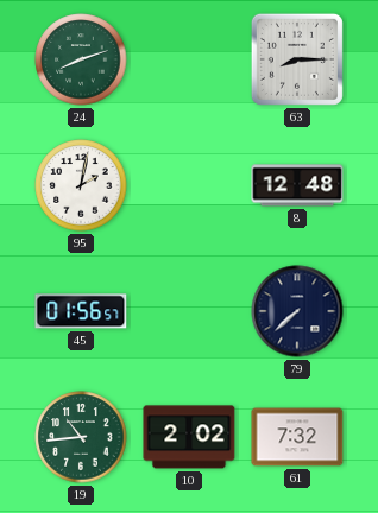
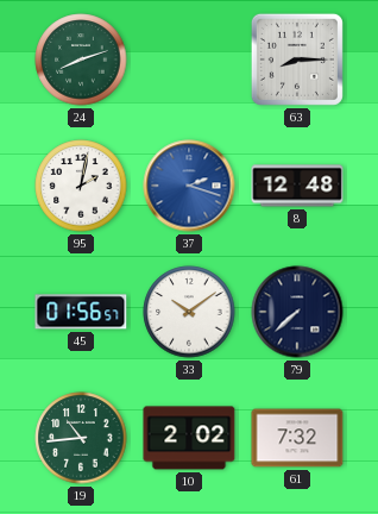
37: none -> 2:18
33: none -> 10:09
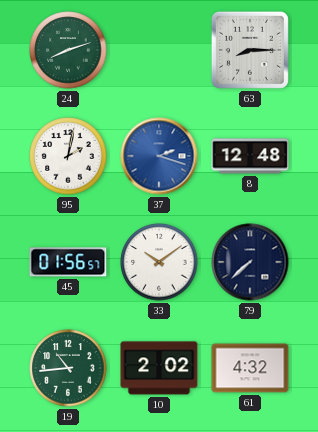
61: 7:32 -> 4:32
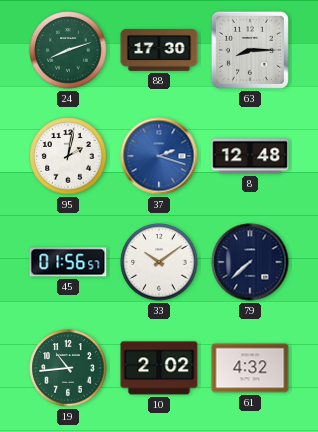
88: none -> 17:30
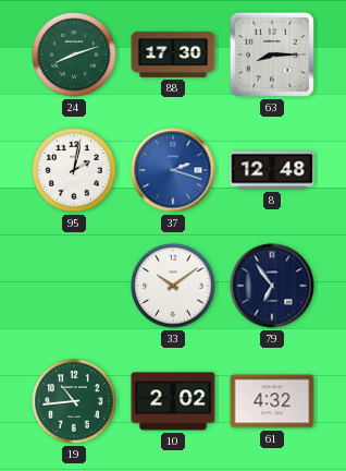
45: 01:56 -> none
79: 7:38 -> 6:54
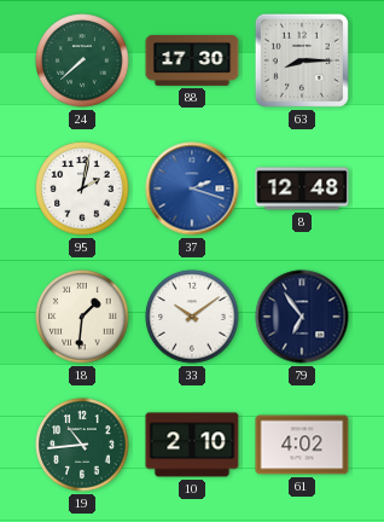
24: 8:12 -> 7:38
18: none -> 1:31
10: 2:02 -> 2:10
61: 4:32 -> 4:02
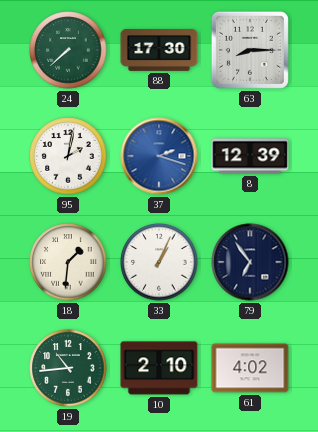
8: 12:48 -> 12:39
33: 10:09 -> 1:04
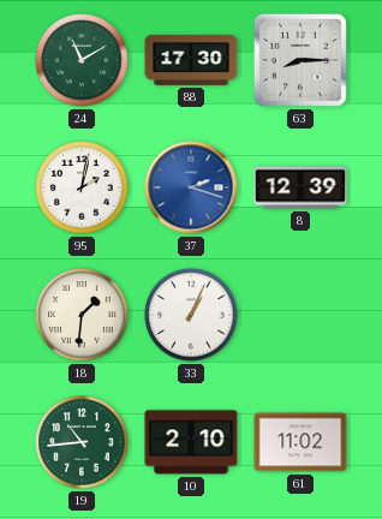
24: 7:38 -> 11:10
79: 6:54 -> none
61: 4:02 -> 11:02
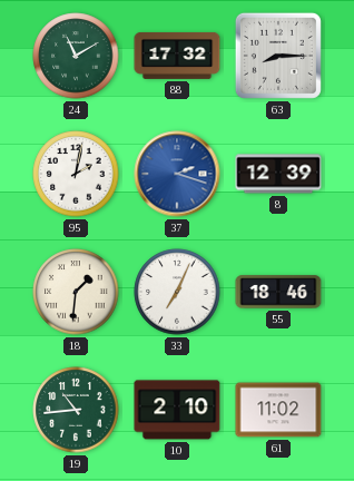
88: 17:30 -> 17:32
33: 1:04 -> 7:04
55: none -> 18:46
